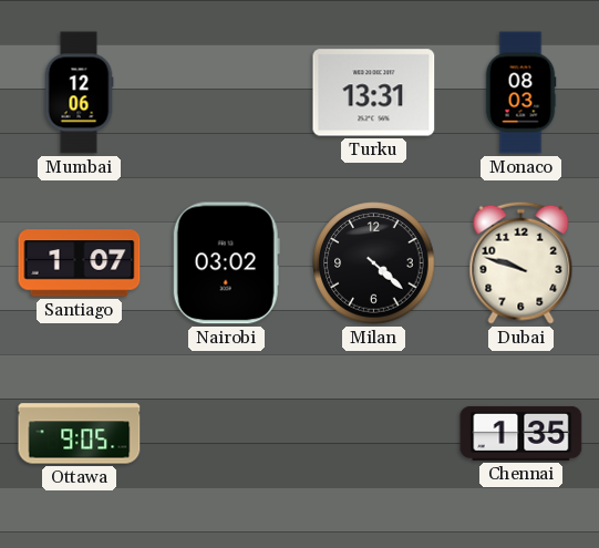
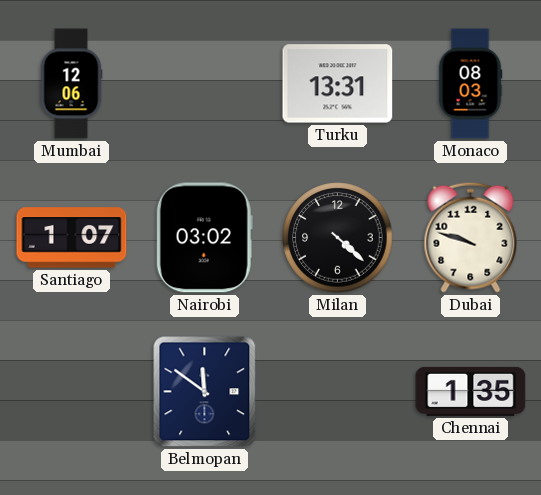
Ottawa: 9:05 -> none
Belmopan: none -> 11:51
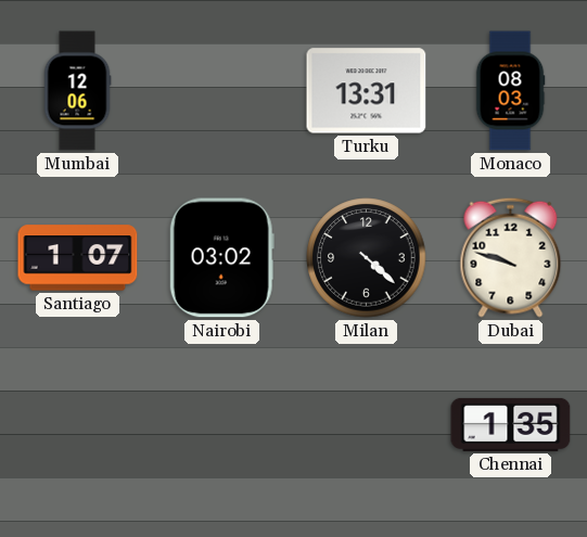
Belmopan: 11:51 -> none
